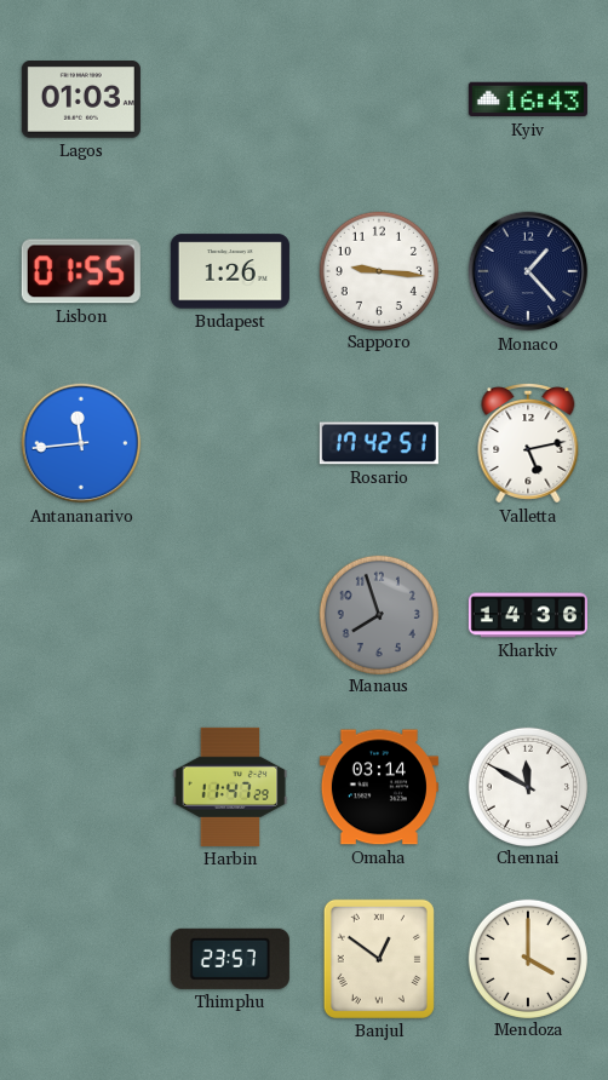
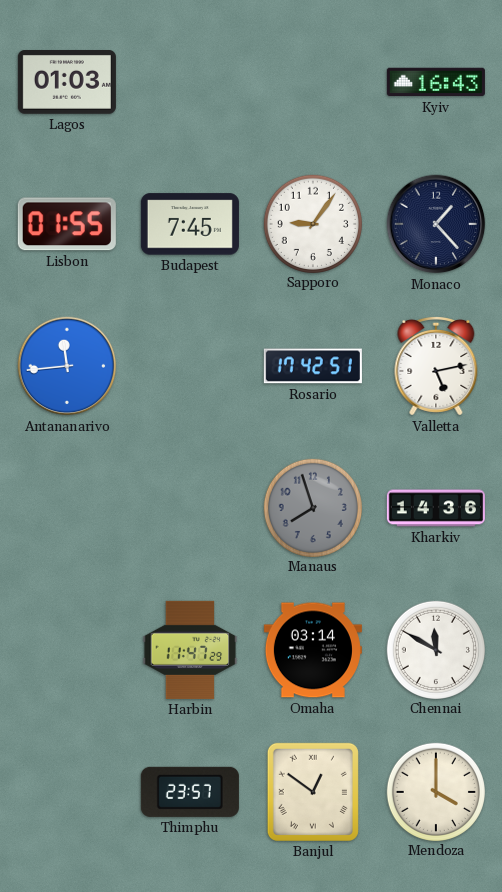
Budapest: 1:26 -> 7:45
Sapporo: 9:16 -> 9:06
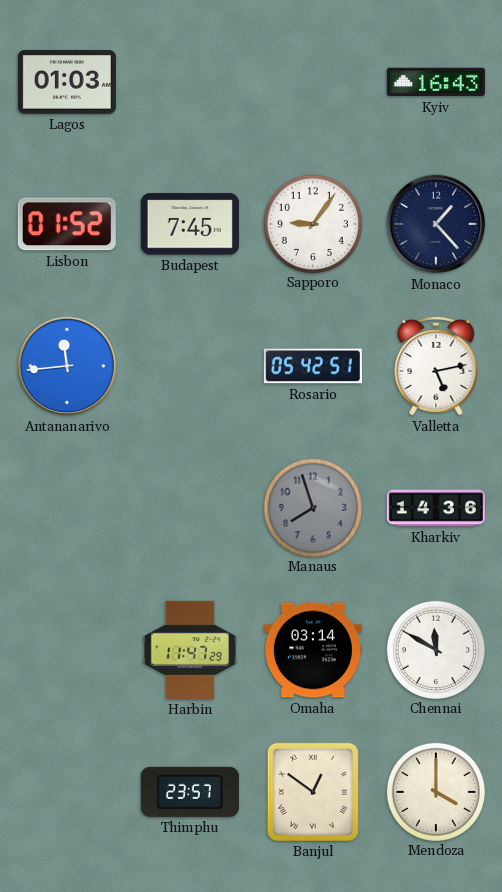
Lisbon: 01:55 -> 01:52
Rosario: 17:42 -> 05:42
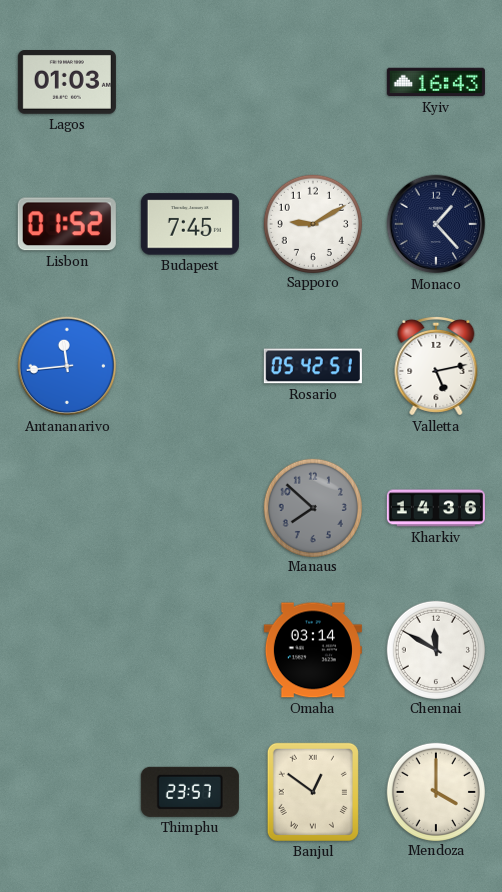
Sapporo: 9:06 -> 9:10
Manaus: 7:57 -> 7:52
Harbin: 11:47 -> none
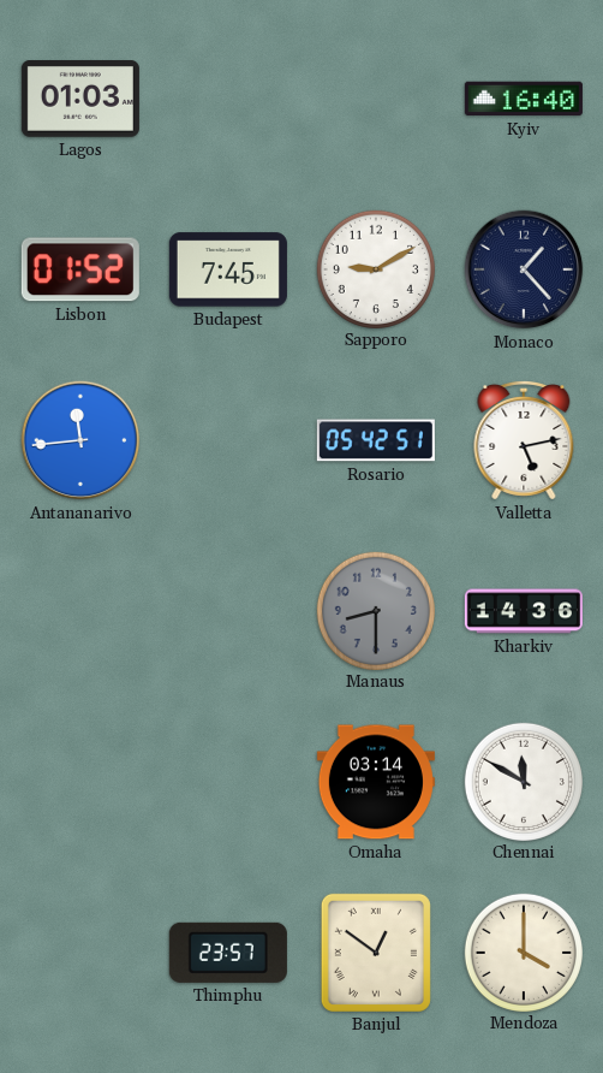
Kyiv: 16:43 -> 16:40
Manaus: 7:52 -> 8:30
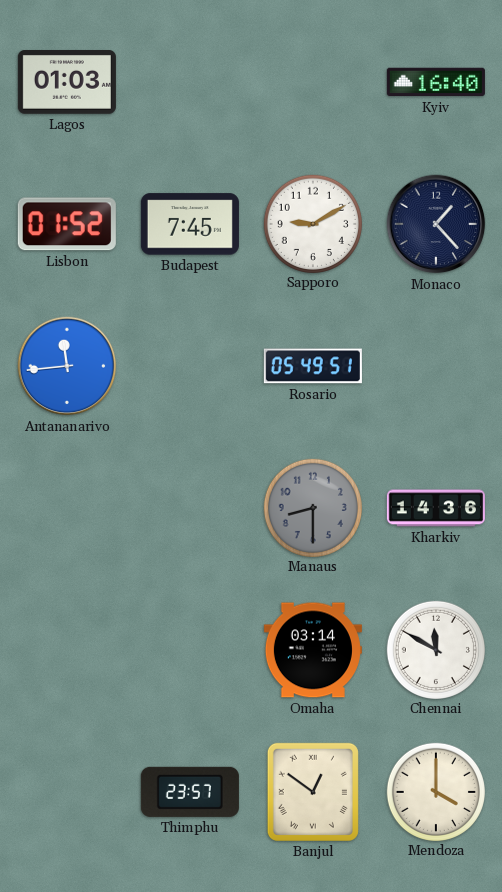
Rosario: 05:42 -> 05:49
Valletta: 5:13 -> none
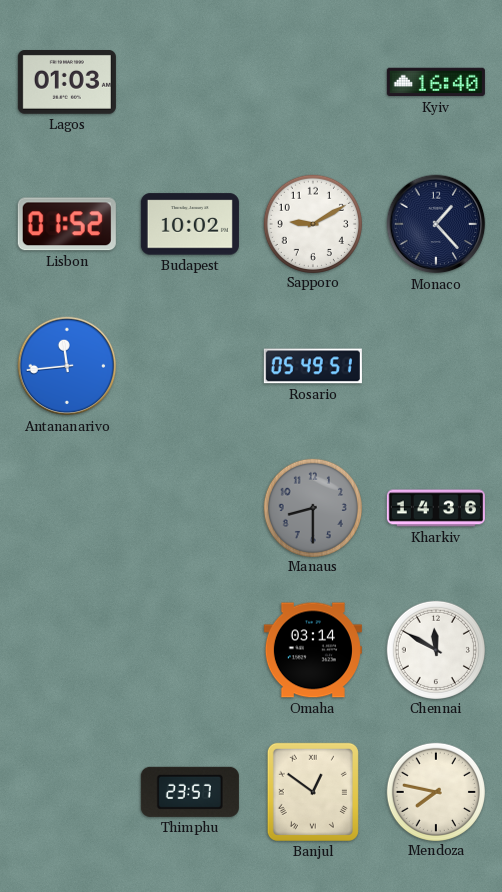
Budapest: 7:45 -> 10:02
Mendoza: 4:00 -> 7:47
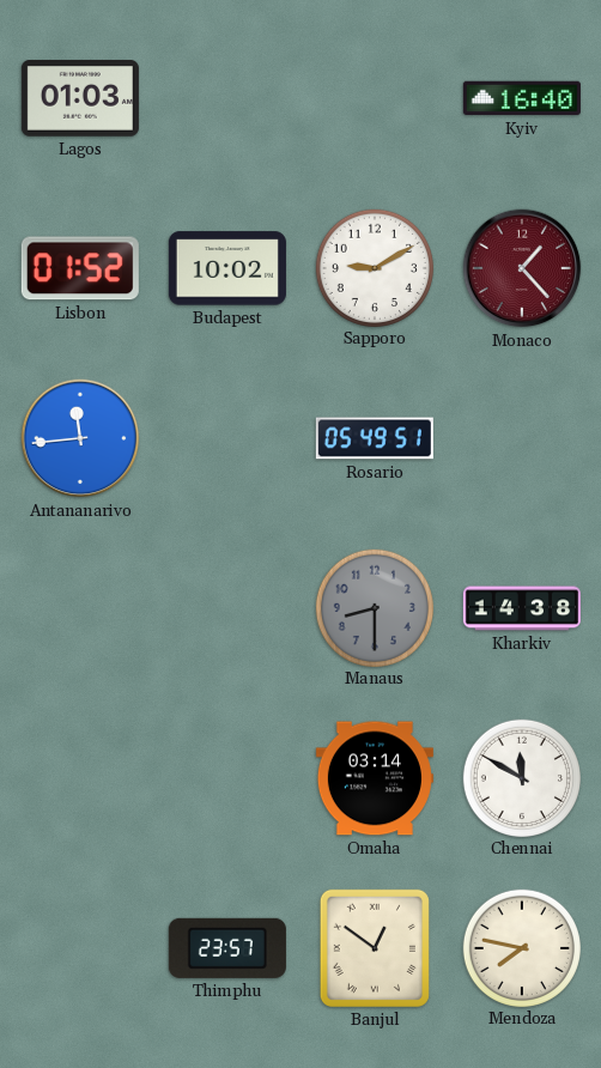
Monaco dial: navy -> burgundy
Kharkiv: 14:36 -> 14:38
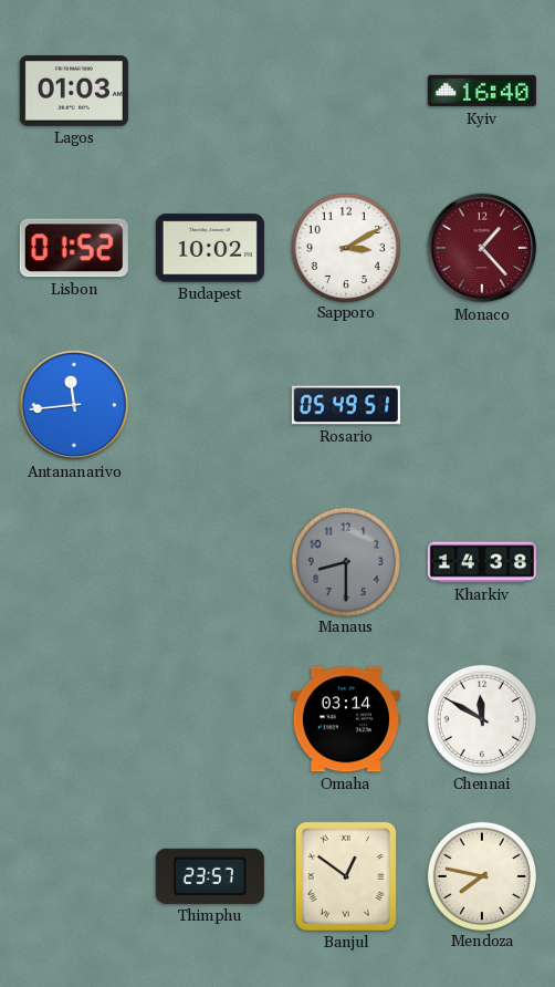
Sapporo: 9:10 -> 3:10
